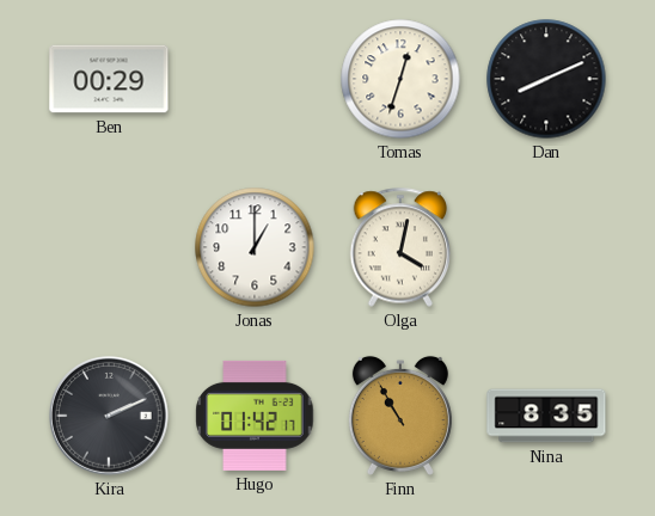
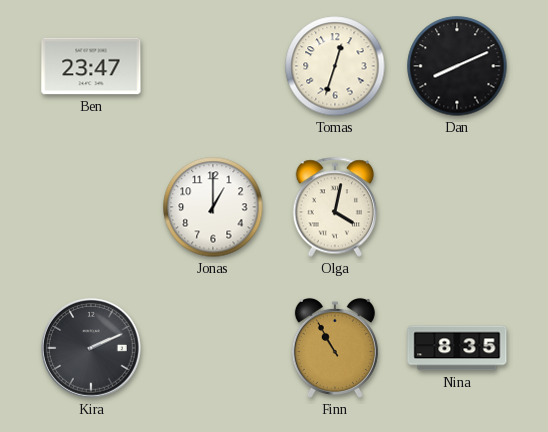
Ben: 00:29 -> 23:47
Hugo: 01:42 -> none
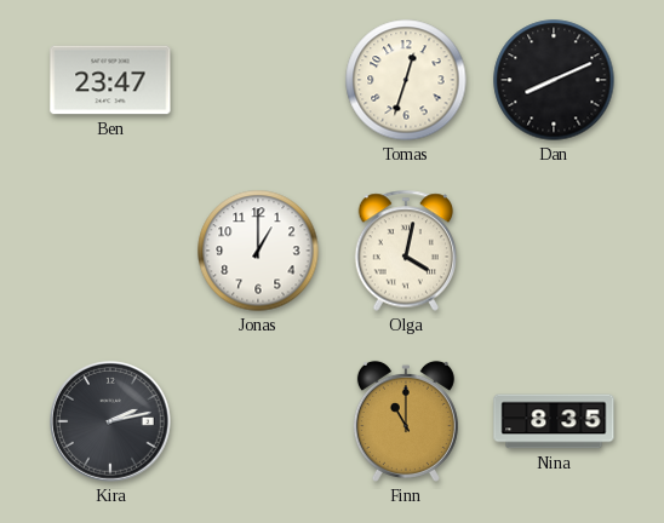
Kira: 2:11 -> 2:13
Finn: 10:55 -> 11:00
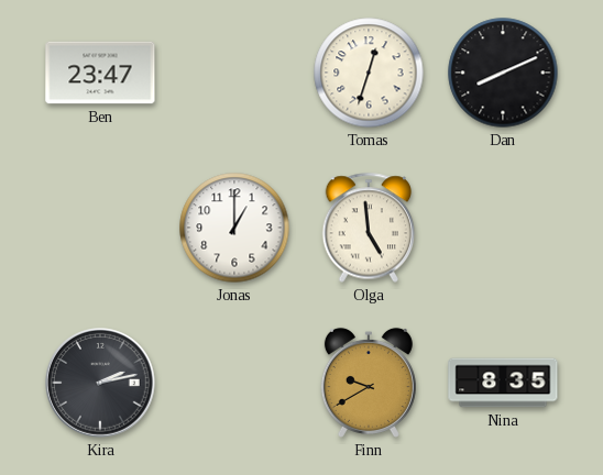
Olga: 4:02 -> 4:59
Finn: 11:00 -> 9:40
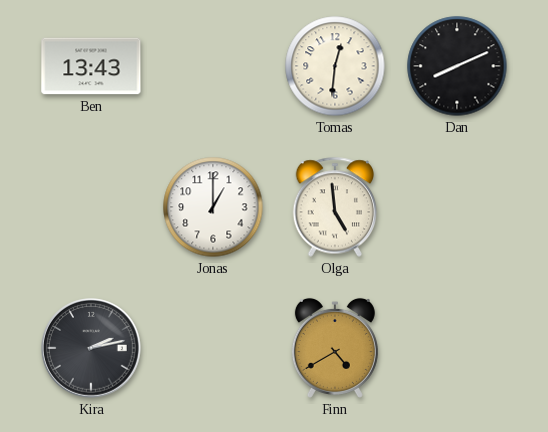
Ben: 23:47 -> 13:43
Tomas: 12:33 -> 12:31
Finn: 9:40 -> 4:40
Nina: 8:35 -> none
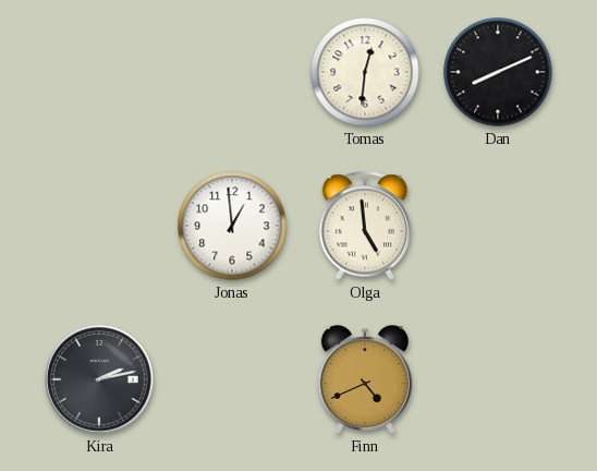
Ben: 13:43 -> none
Jonas: 1:00 -> 12:59
Finn: 4:40 -> 4:41
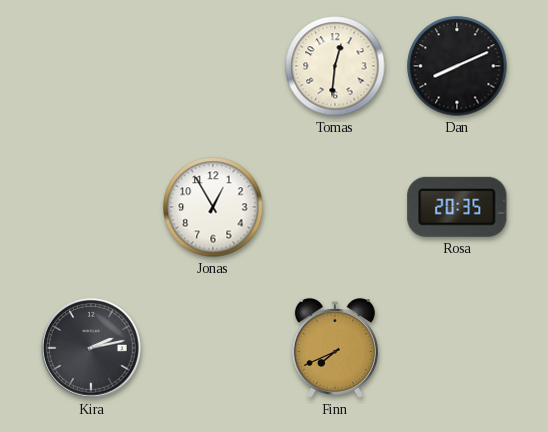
Jonas: 12:59 -> 12:55
Olga: 4:59 -> none
Rosa: none -> 20:35
Finn: 4:41 -> 7:41
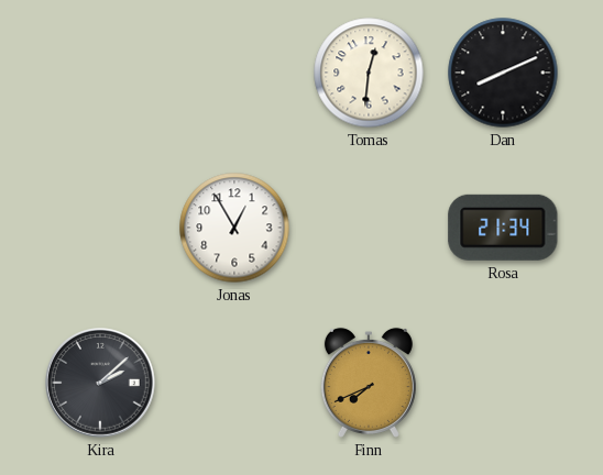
Rosa: 20:35 -> 21:34
Kira: 2:13 -> 2:08
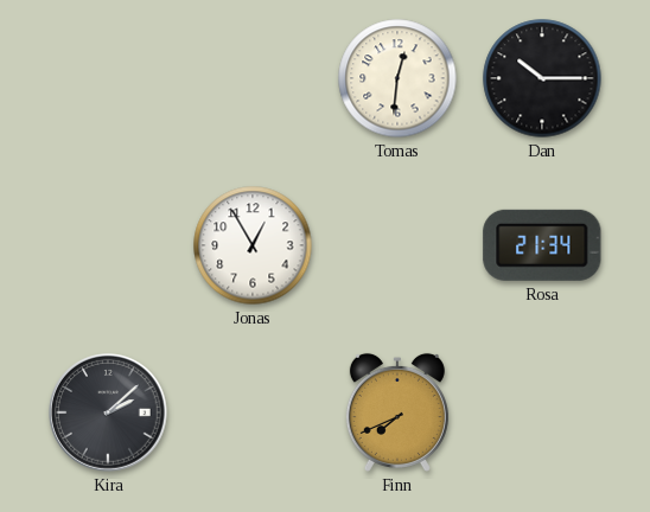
Dan: 8:11 -> 10:15
